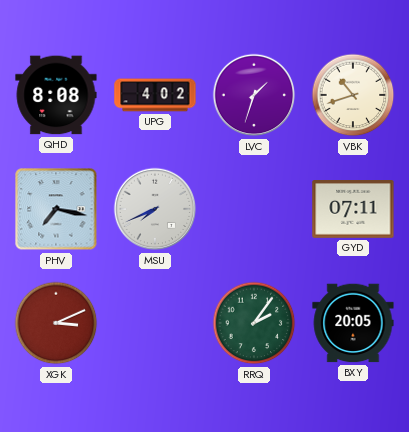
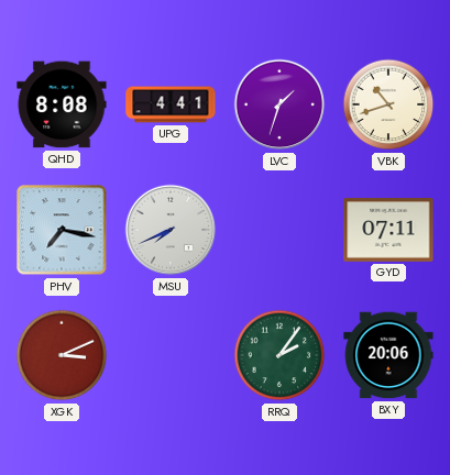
UPG: 4:02 -> 4:41
BXY: 20:05 -> 20:06
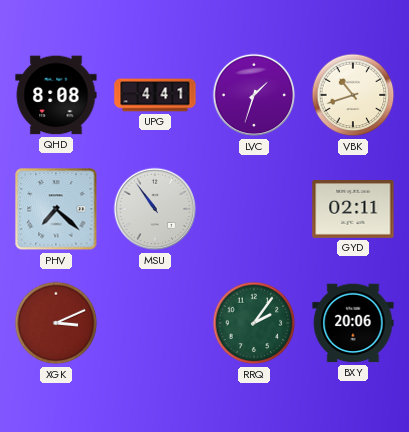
PHV: 7:17 -> 7:22
MSU: 7:41 -> 10:54
GYD: 07:11 -> 02:11
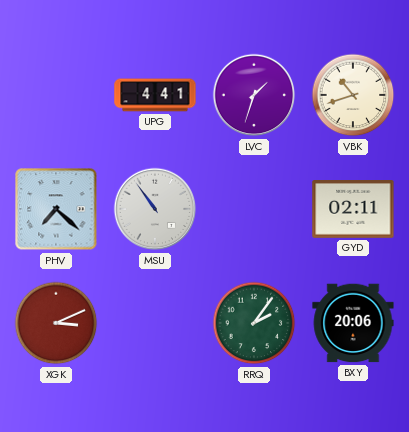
QHD: 8:08 -> none
